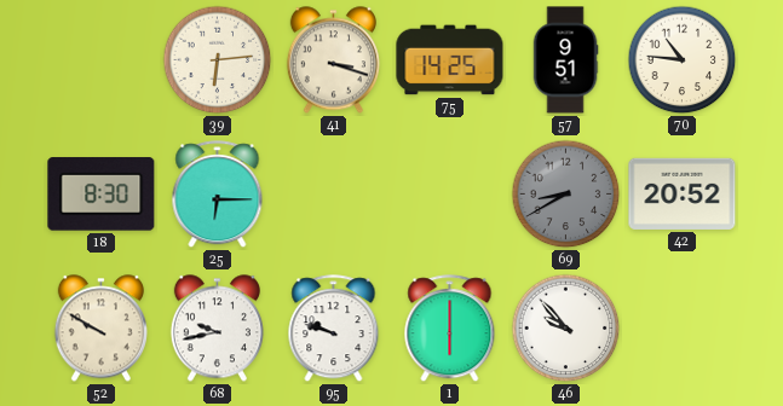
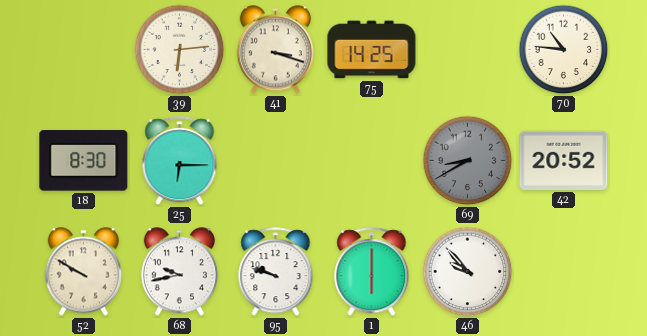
57: 9:51 -> none
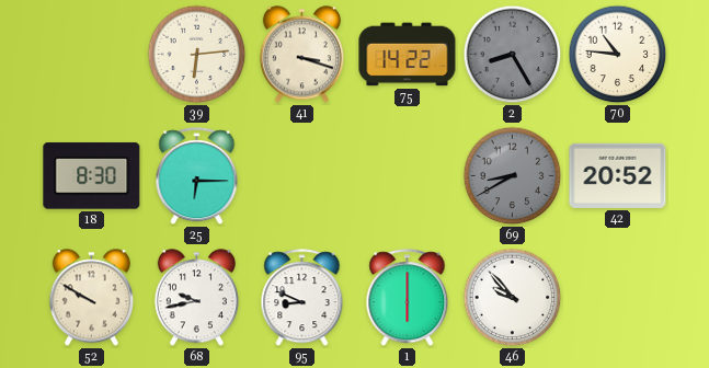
75: 14:25 -> 14:22
2: none -> 8:25
95: 9:48 -> 8:49
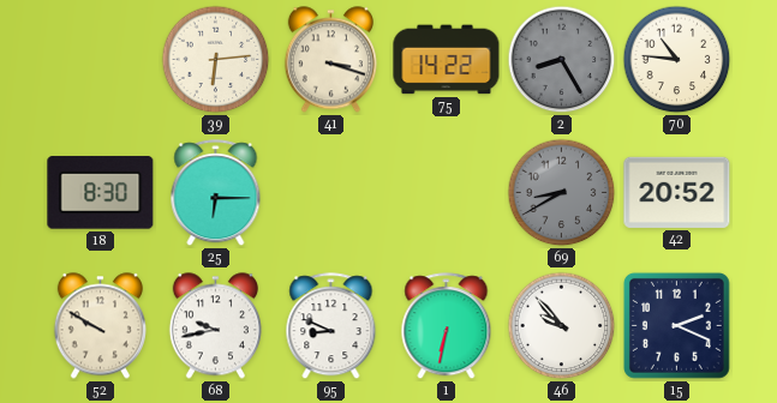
1: 6:00 -> 6:32
15: none -> 2:19
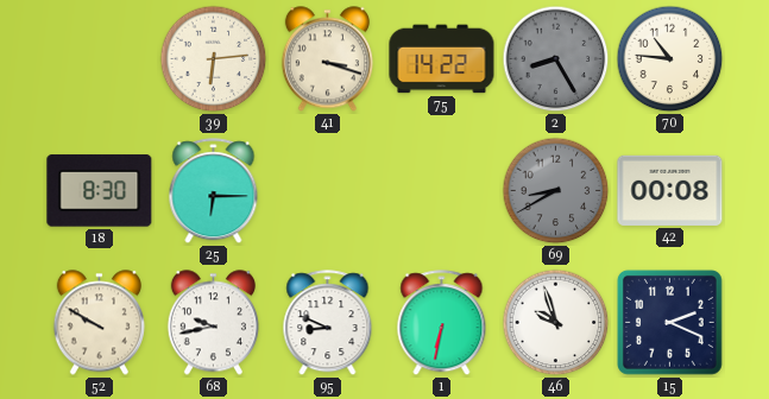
42: 20:52 -> 00:08
46: 9:53 -> 9:57
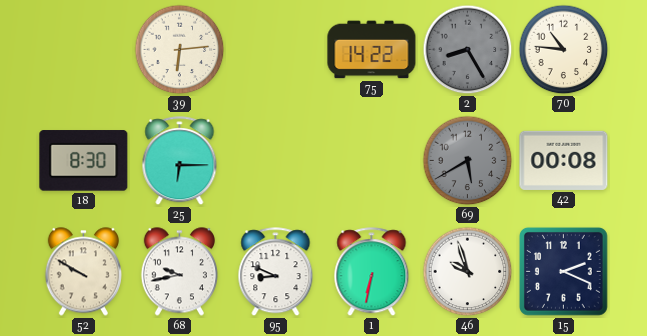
41: 3:18 -> none
69: 8:40 -> 5:40
